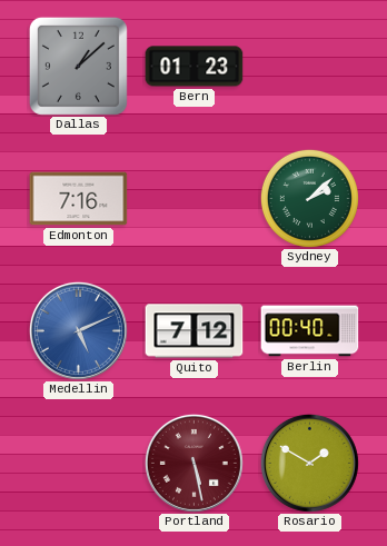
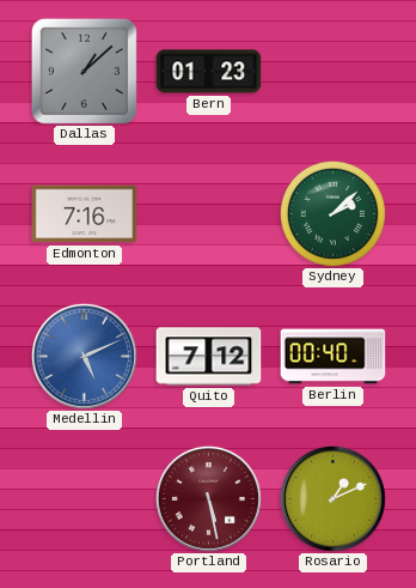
Rosario: 1:50 -> 1:11
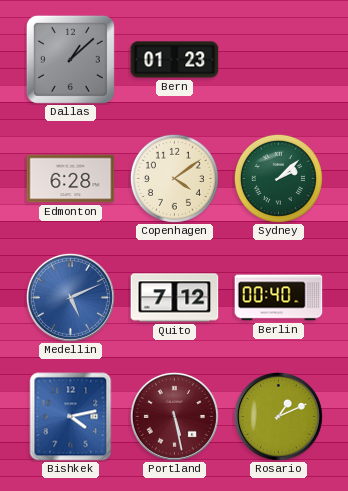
Edmonton: 7:16 -> 6:28
Copenhagen: none -> 4:09
Bishkek: none -> 4:13
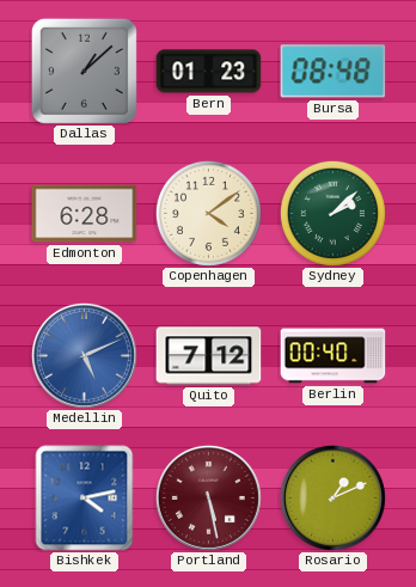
Bursa: none -> 08:48
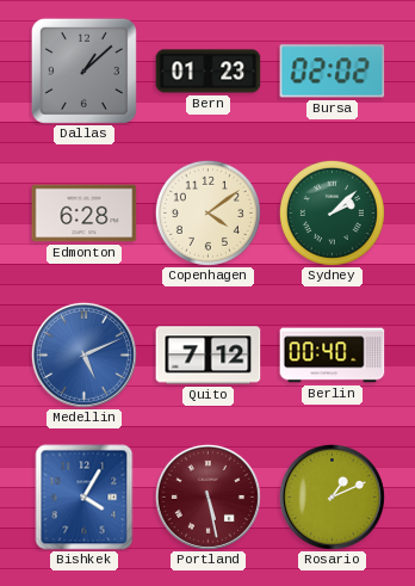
Bursa: 08:48 -> 02:02
Bishkek: 4:13 -> 4:05
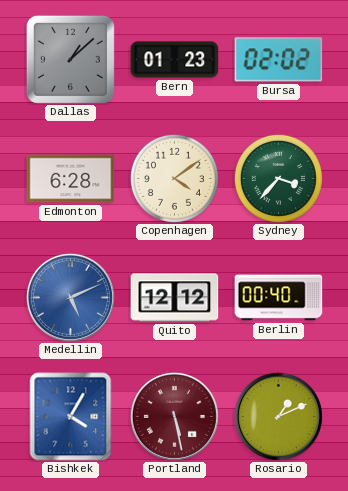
Sydney: 2:08 -> 3:37
Quito: 7:12 -> 12:12
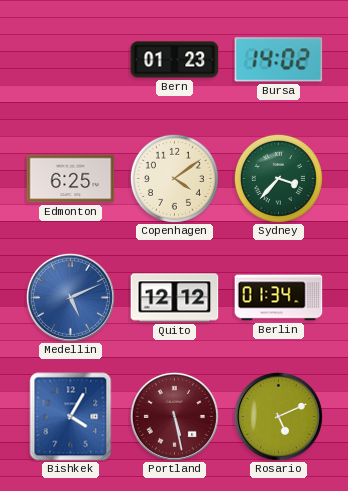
Dallas: 1:08 -> none
Bursa: 02:02 -> 14:02
Edmonton: 6:28 -> 6:25
Berlin: 00:40 -> 01:34
Rosario: 1:11 -> 5:11
